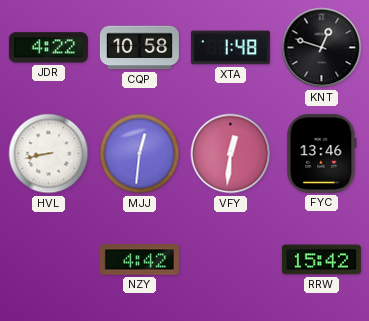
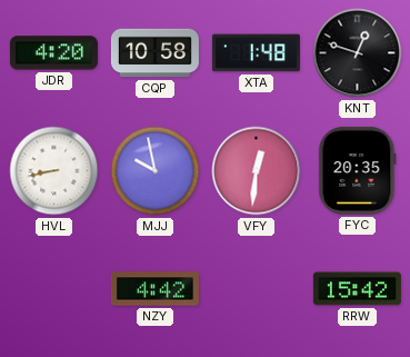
JDR: 4:22 -> 4:20
MJJ: 12:31 -> 9:58
FYC: 13:46 -> 20:35
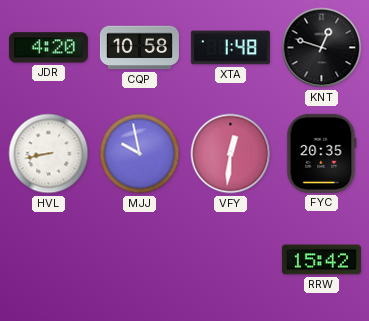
NZY: 4:42 -> none
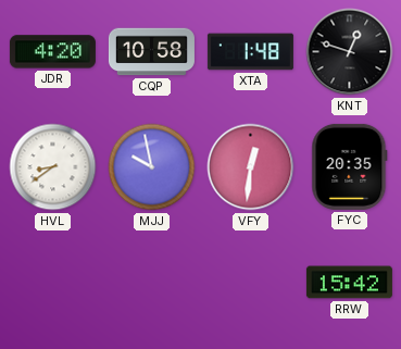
HVL: 8:43 -> 8:39
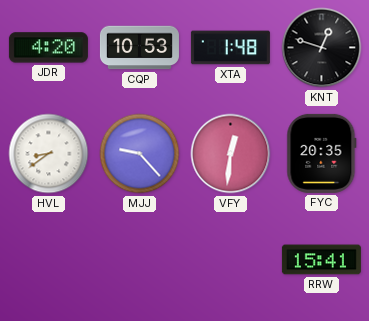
CQP: 10:58 -> 10:53
MJJ: 9:58 -> 9:23
RRW: 15:42 -> 15:41
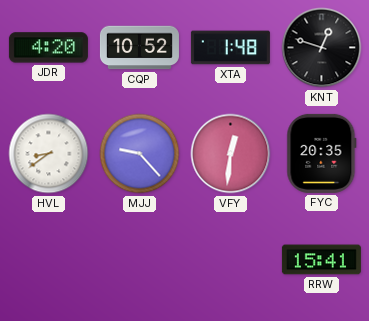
CQP: 10:53 -> 10:52
